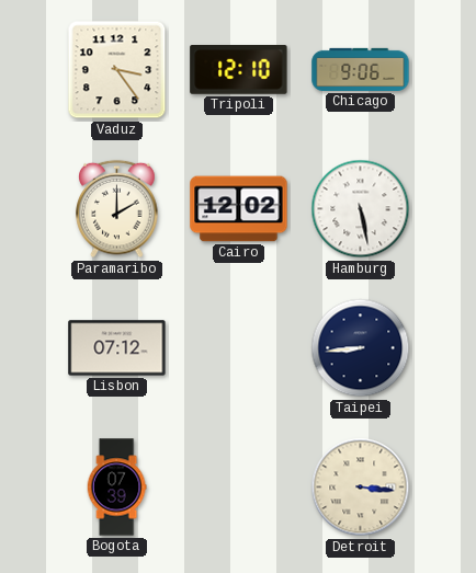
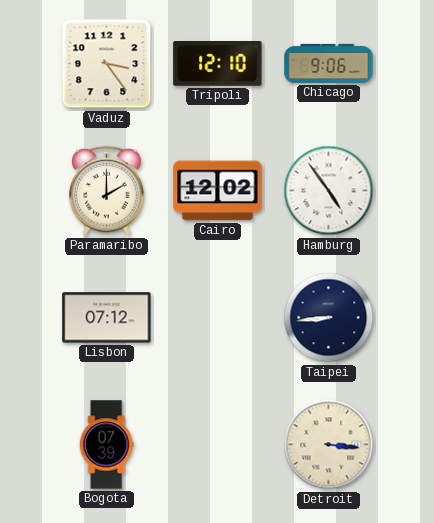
Hamburg: 5:28 -> 4:54
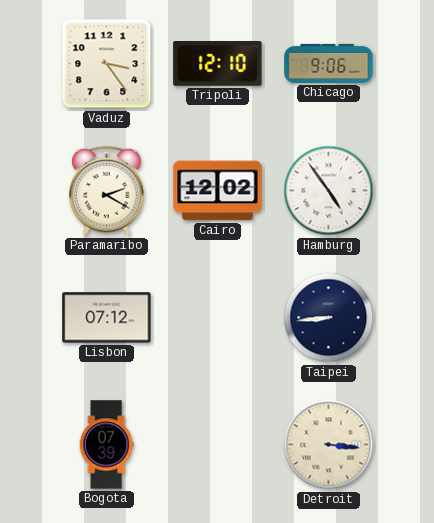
Paramaribo: 2:00 -> 2:20
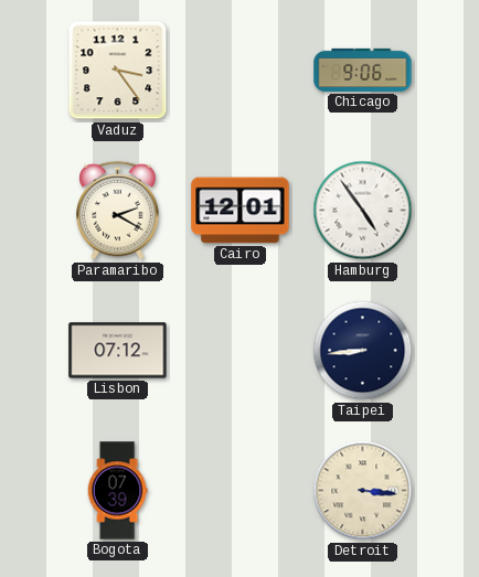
Tripoli: 12:10 -> none
Cairo: 12:02 -> 12:01
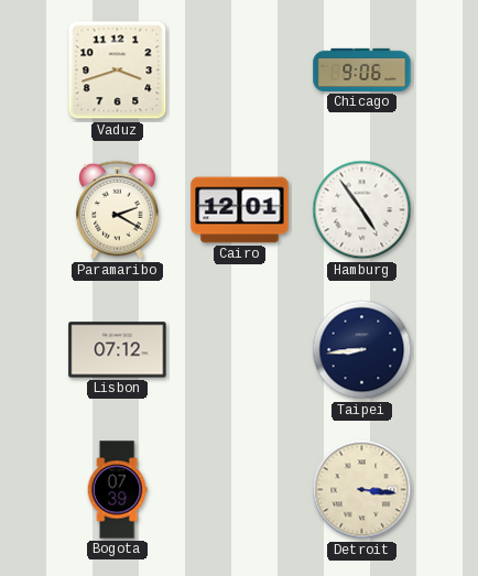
Vaduz: 3:24 -> 3:42
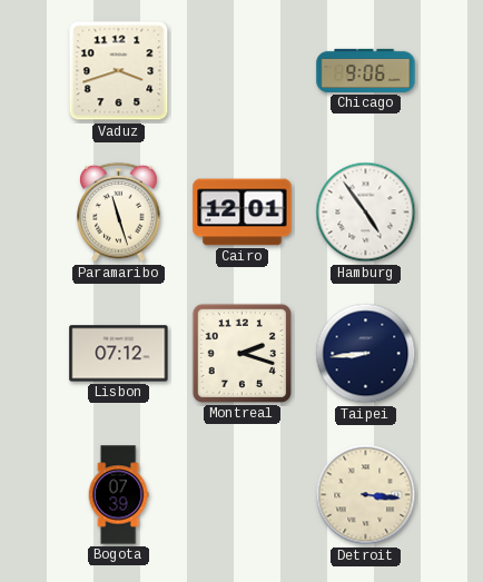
Paramaribo: 2:20 -> 11:27
Montreal: none -> 2:18
